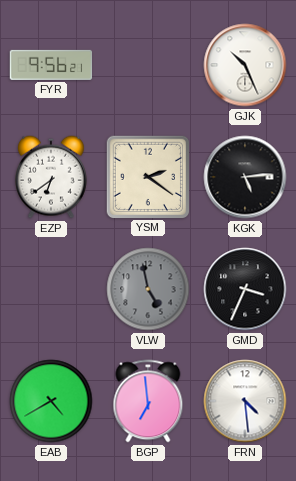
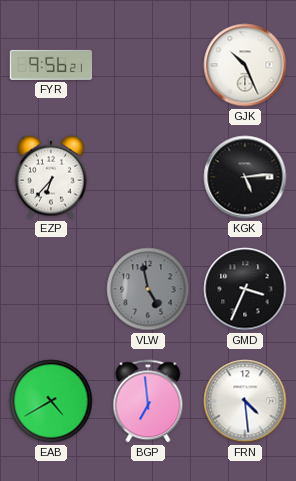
EZP: 6:39 -> 6:37
YSM: 2:21 -> none
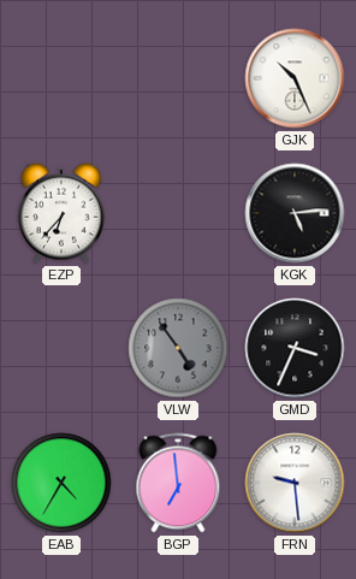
FYR: 9:56 -> none
VLW: 4:58 -> 4:54
EAB: 4:40 -> 4:35
FRN: 4:29 -> 9:29
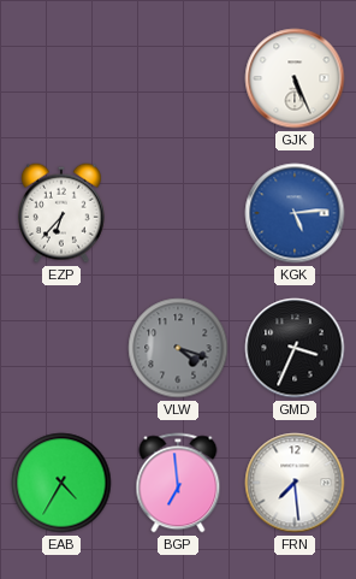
GJK: 10:26 -> 5:26
KGK dial: black -> blue
VLW: 4:54 -> 4:18
FRN: 9:29 -> 7:29
